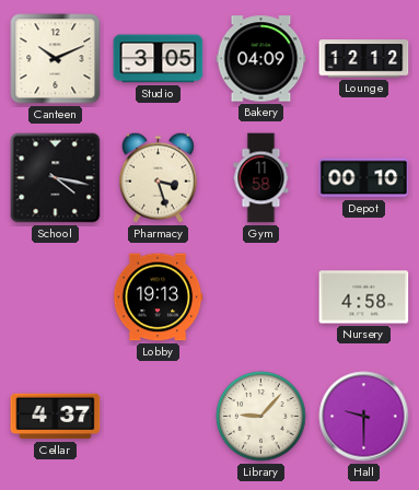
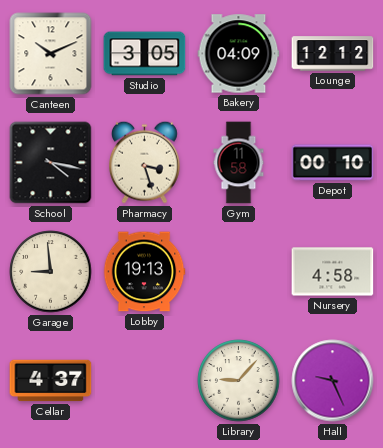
Garage: none -> 8:59
Hall: 9:30 -> 9:26
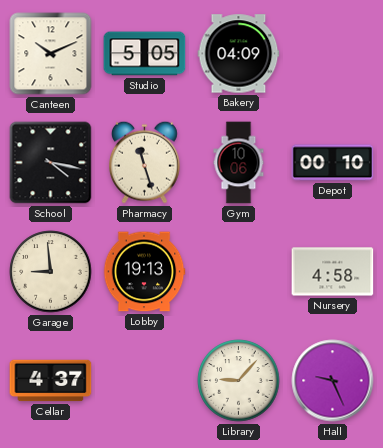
Studio: 3:05 -> 5:05
Lounge: 12:12 -> none
Pharmacy: 3:27 -> 11:27
Gym: 11:58 -> 10:06
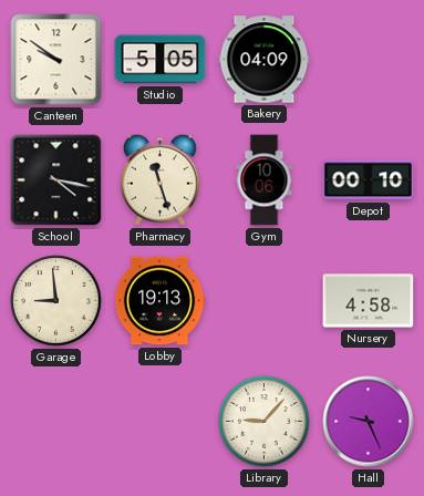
Canteen: 10:11 -> 9:51
Cellar: 4:37 -> none
